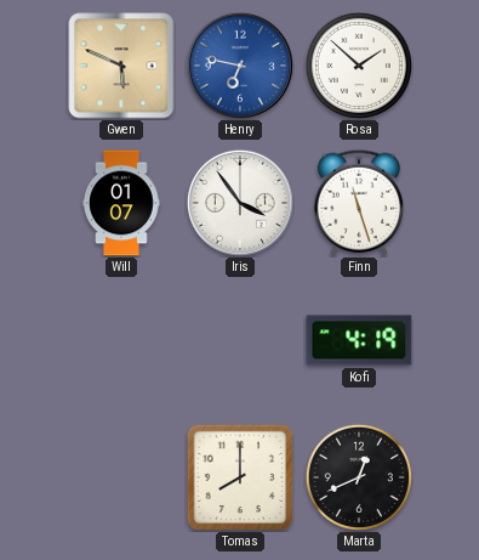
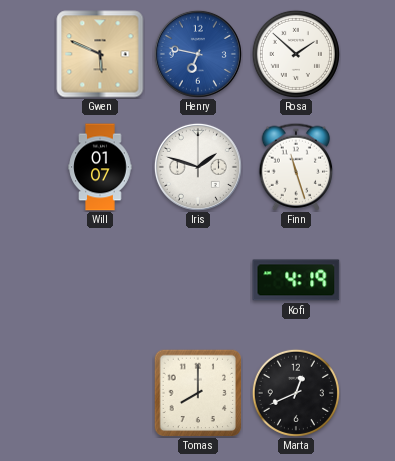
Iris: 3:54 -> 1:48
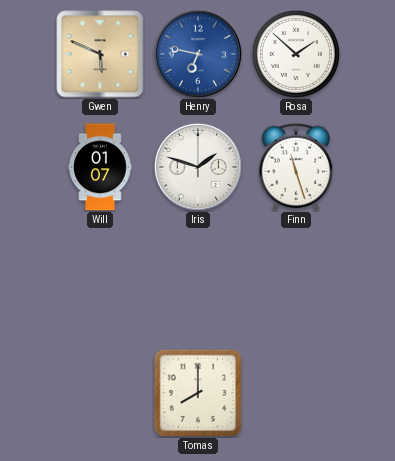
Kofi: 4:19 -> none
Marta: 12:41 -> none
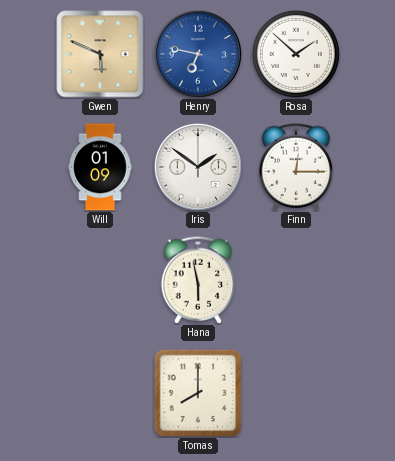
Will: 01:07 -> 01:09
Iris: 1:48 -> 1:51
Finn: 11:27 -> 12:15
Hana: none -> 5:58
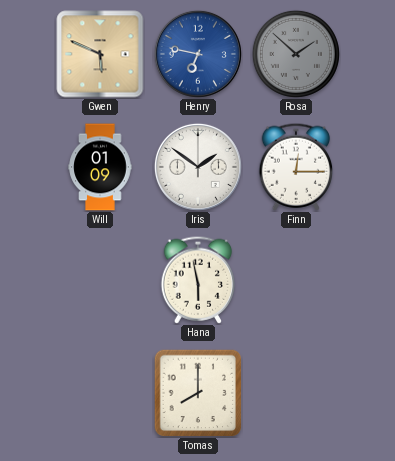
Rosa dial: white -> grey
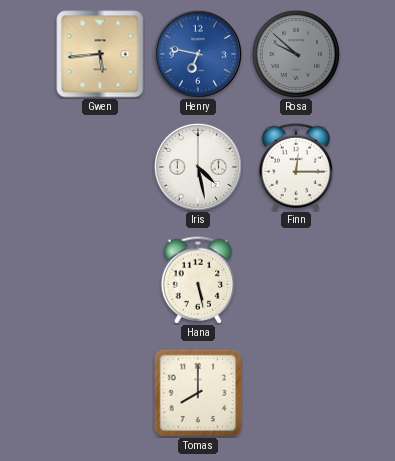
Gwen: 5:49 -> 5:44
Rosa: 1:52 -> 9:52
Will: 01:09 -> none
Iris: 1:51 -> 4:28
Hana: 5:58 -> 5:28
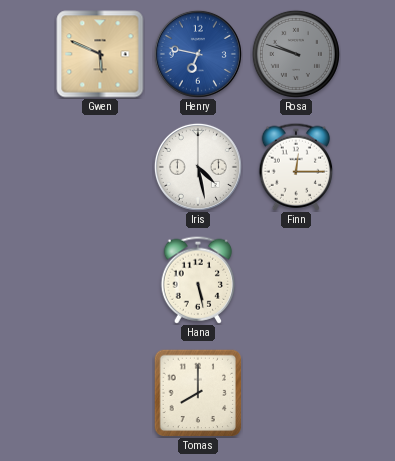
Gwen: 5:44 -> 5:49
Rosa: 9:52 -> 9:48
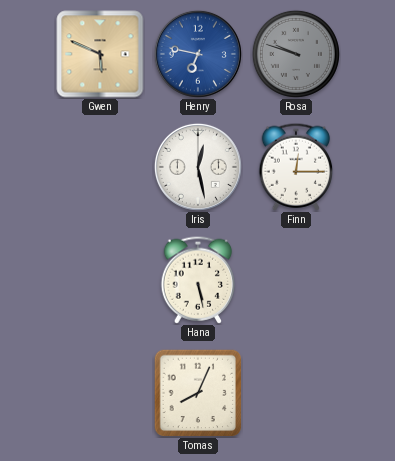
Iris: 4:28 -> 12:28
Tomas: 8:00 -> 8:04
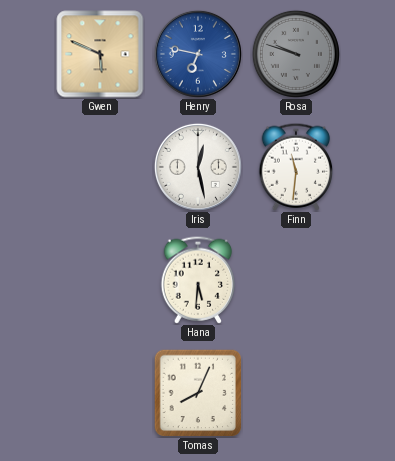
Finn: 12:15 -> 11:31
Hana: 5:28 -> 5:31
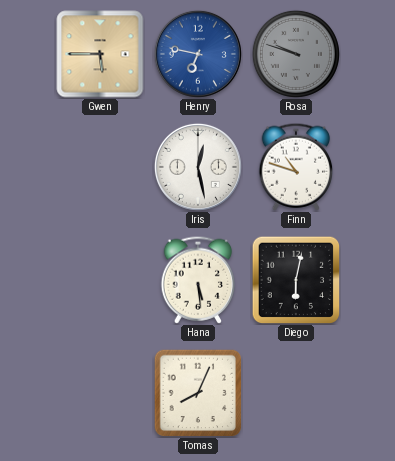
Gwen: 5:49 -> 5:45
Finn: 11:31 -> 10:48
Hana: 5:31 -> 5:29
Diego: none -> 6:02
